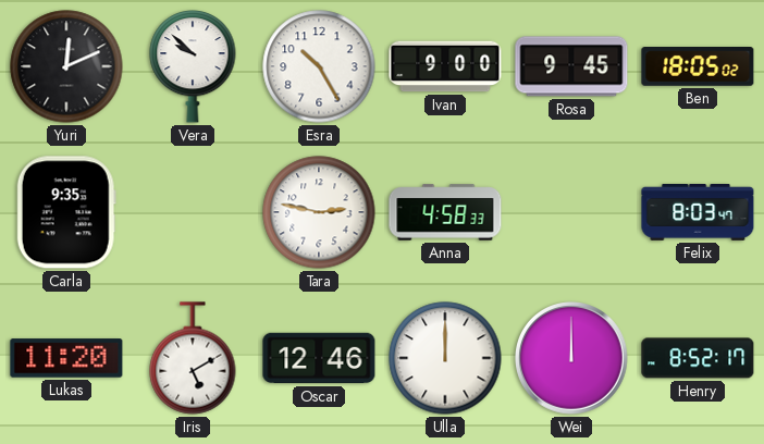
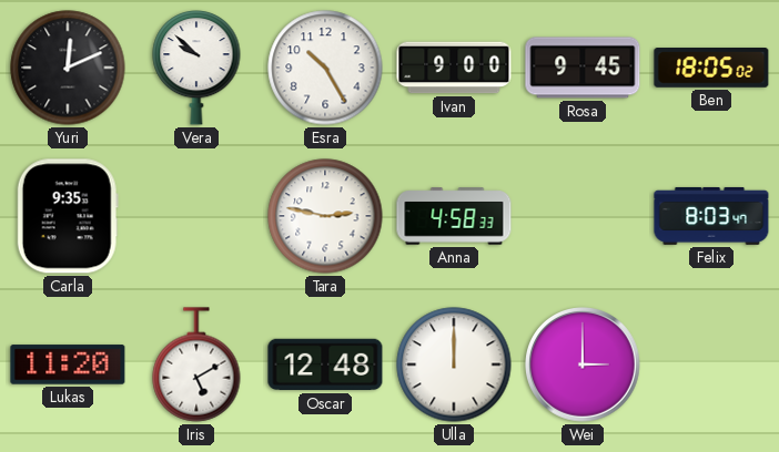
Oscar: 12:46 -> 12:48
Wei: 12:00 -> 3:00
Henry: 8:52 -> none
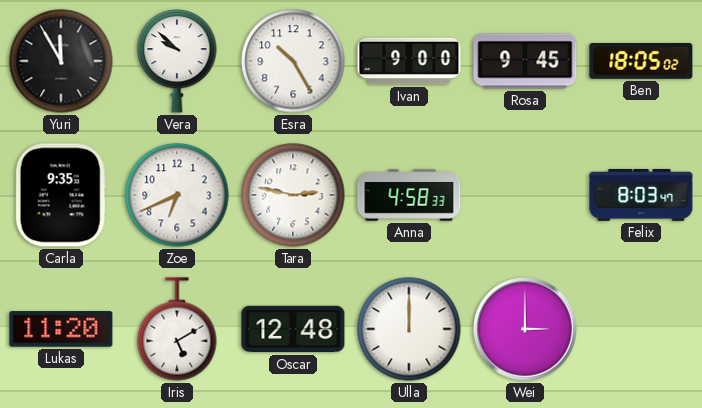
Yuri: 12:11 -> 11:55
Zoe: none -> 6:41
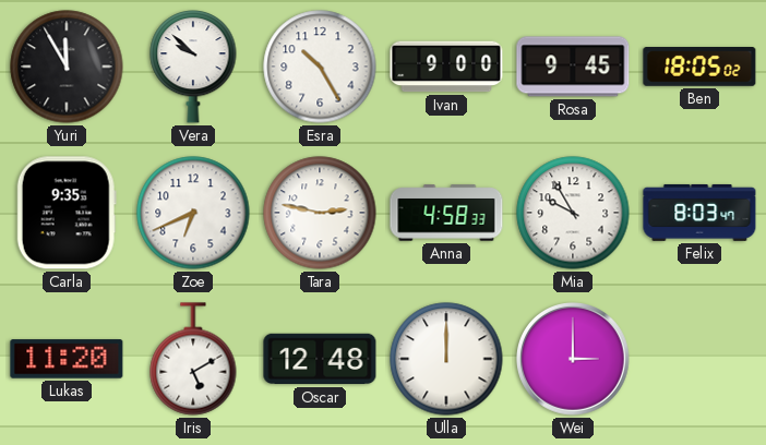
Mia: none -> 9:55
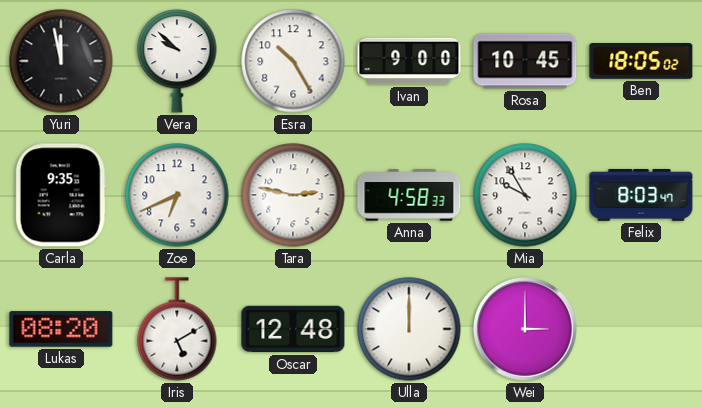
Yuri: 11:55 -> 11:58
Rosa: 9:45 -> 10:45
Lukas: 11:20 -> 08:20
